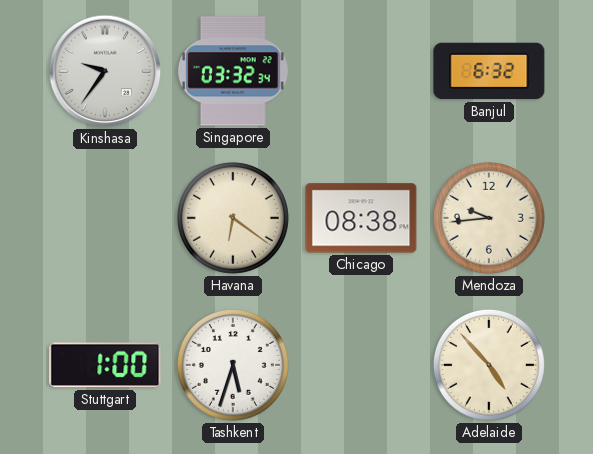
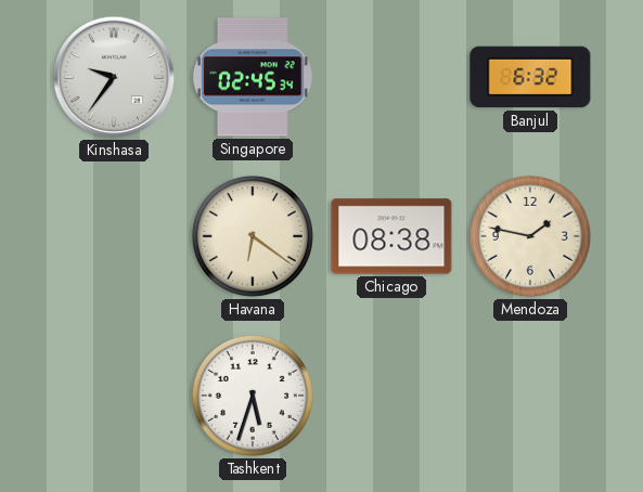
Singapore: 03:32 -> 02:45
Mendoza: 9:44 -> 1:47
Stuttgart: 1:00 -> none
Adelaide: 4:53 -> none
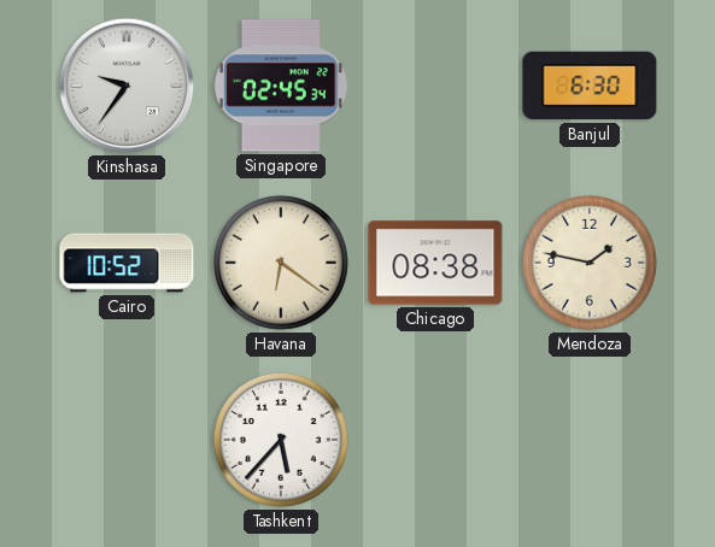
Banjul: 6:32 -> 6:30
Cairo: none -> 10:52
Tashkent: 5:33 -> 5:37
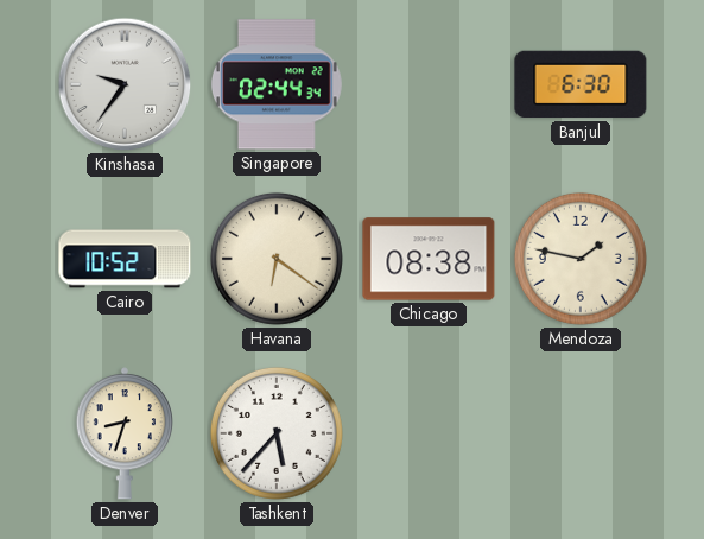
Singapore: 02:45 -> 02:44
Denver: none -> 8:33
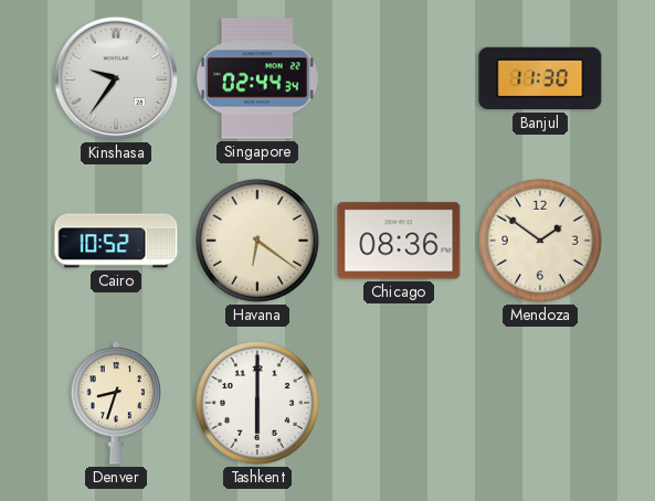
Banjul: 6:30 -> 11:30
Chicago: 08:38 -> 08:36
Mendoza: 1:47 -> 1:51
Tashkent: 5:37 -> 6:00
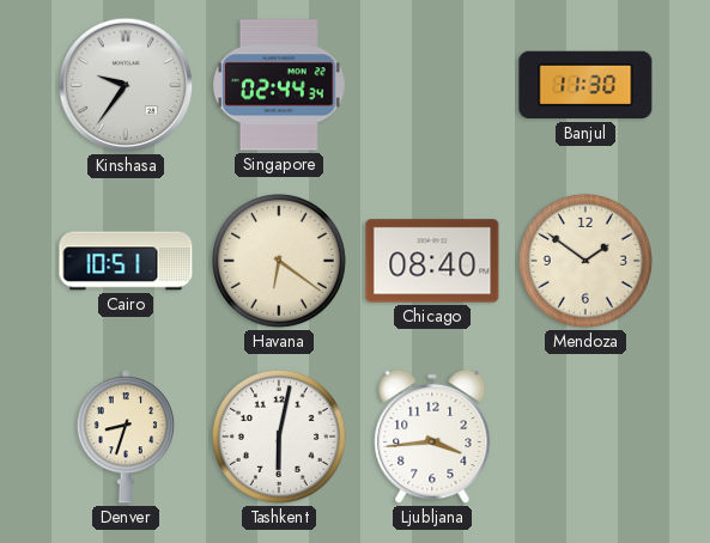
Cairo: 10:52 -> 10:51
Chicago: 08:36 -> 08:40
Tashkent: 6:00 -> 6:02
Ljubljana: none -> 3:44
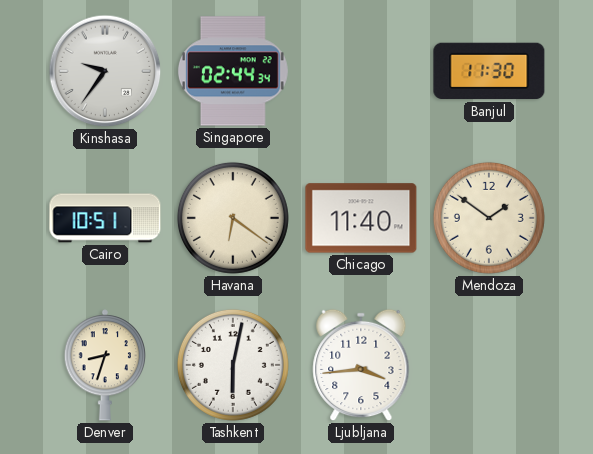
Chicago: 08:40 -> 11:40
